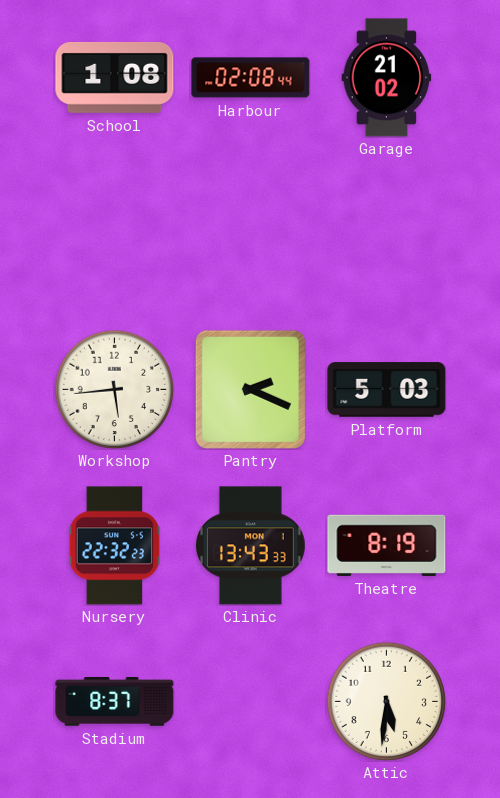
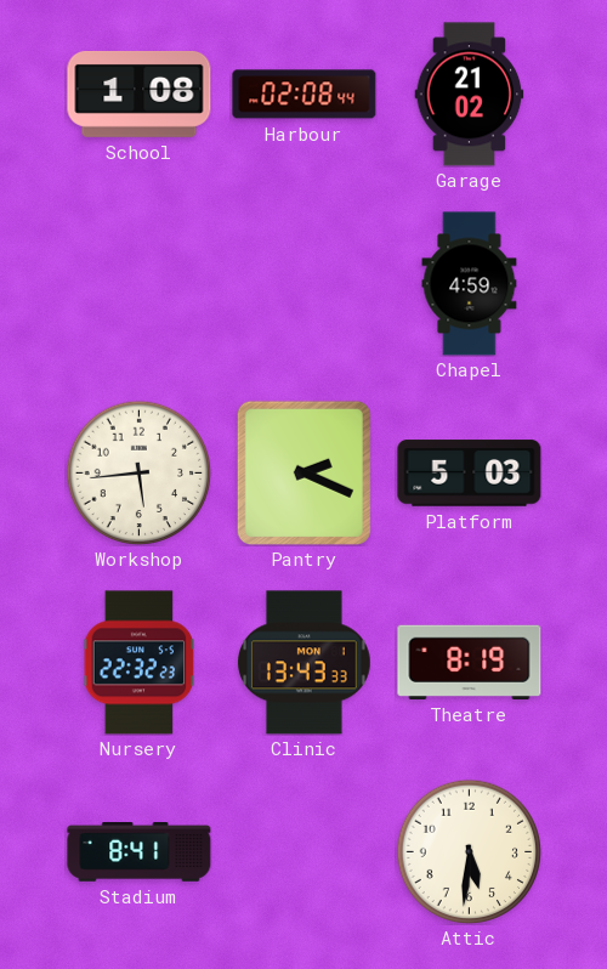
Chapel: none -> 4:59
Stadium: 8:37 -> 8:41
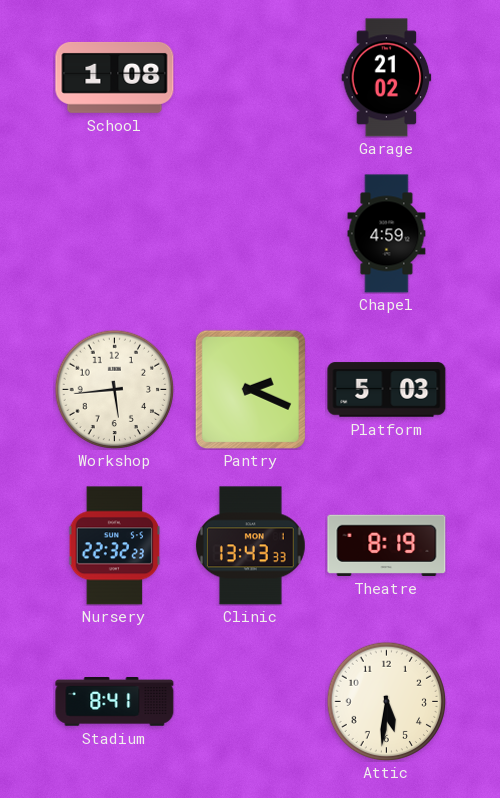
Harbour: 02:08 -> none
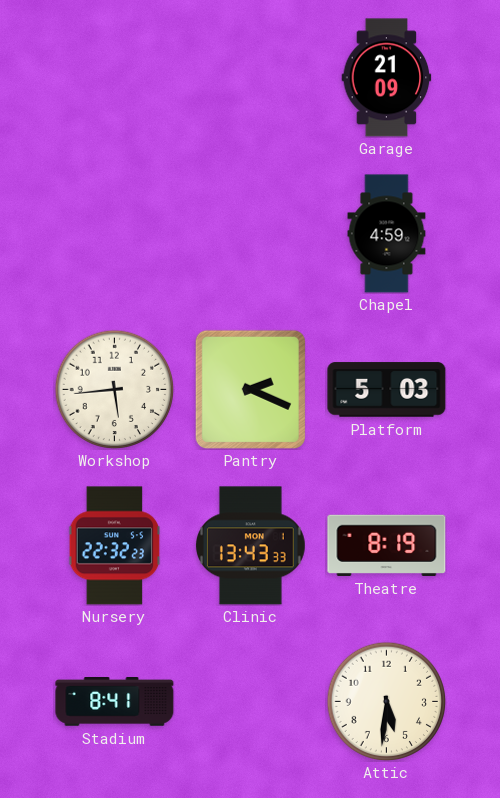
School: 1:08 -> none
Garage: 21:02 -> 21:09
